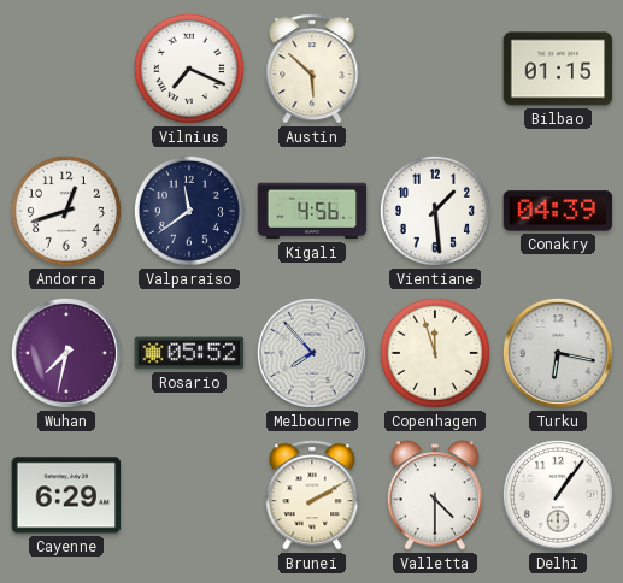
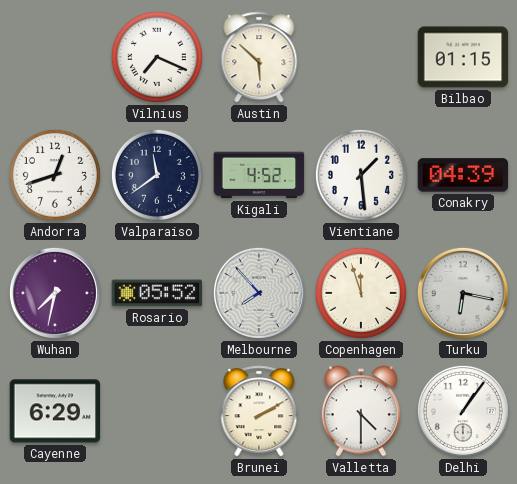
Kigali: 4:56 -> 4:52
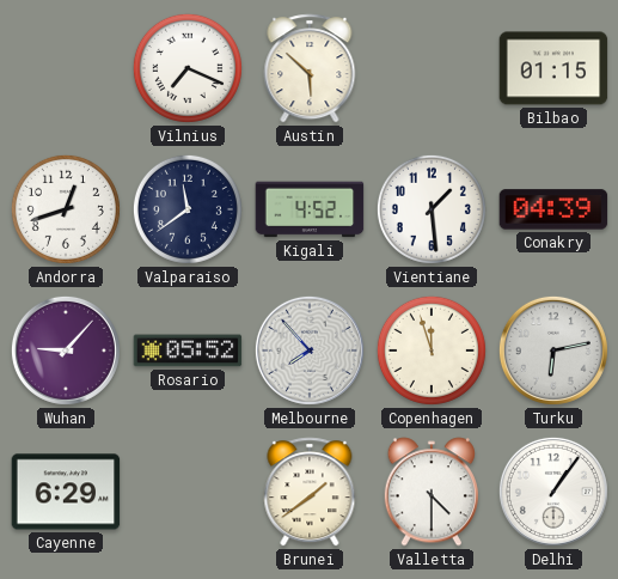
Wuhan: 7:32 -> 9:07
Turku: 6:17 -> 6:13
Brunei: 2:10 -> 1:39
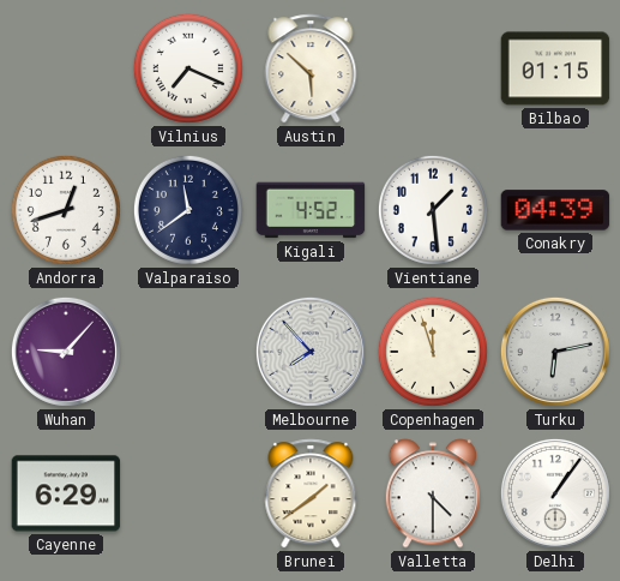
Rosario: 05:52 -> none
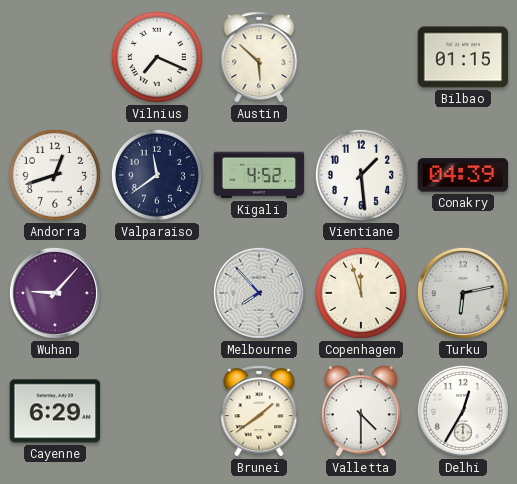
Delhi: 1:06 -> 12:35
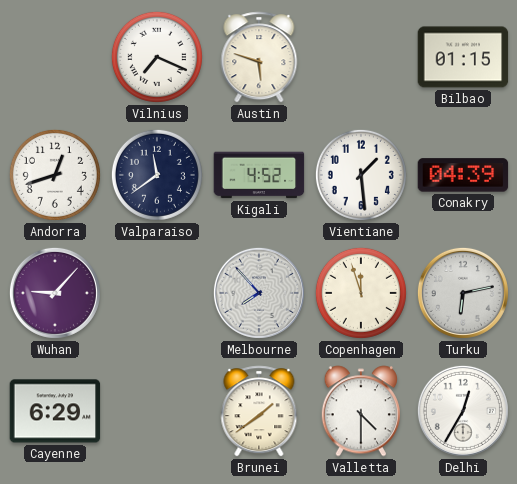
Austin: 5:52 -> 5:48
